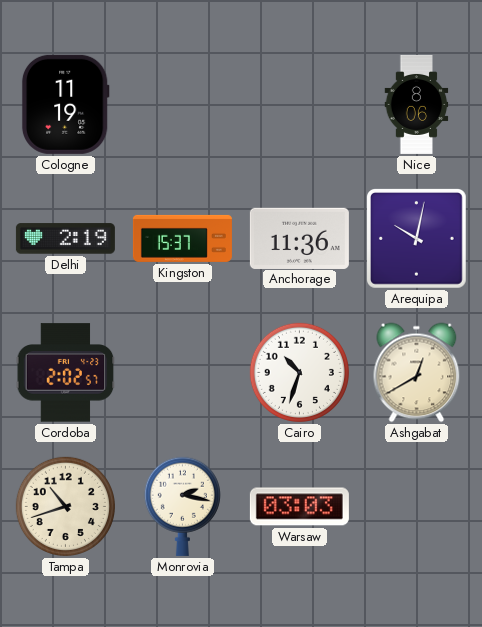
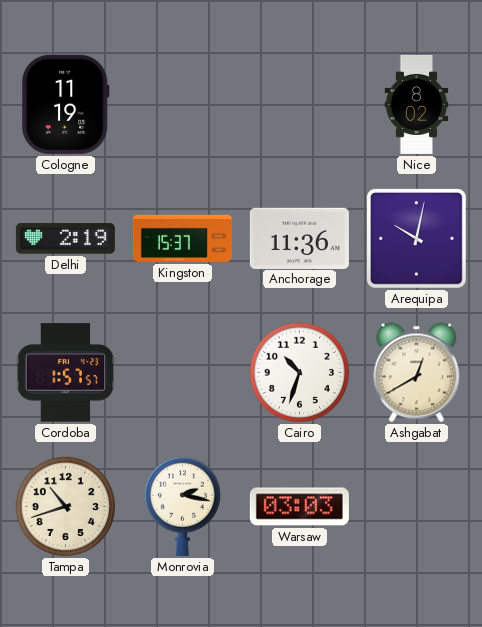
Nice: 8:06 -> 8:02
Cordoba: 2:02 -> 1:57
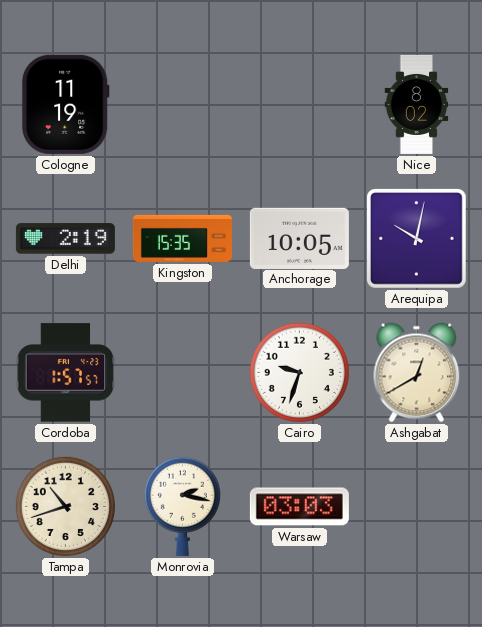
Kingston: 15:37 -> 15:35
Anchorage: 11:36 -> 10:05
Cairo: 10:33 -> 9:33
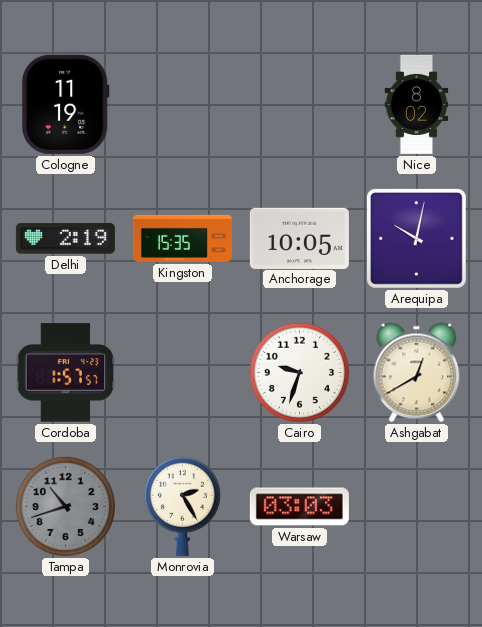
Tampa dial: cream -> grey
Monrovia: 2:17 -> 2:25
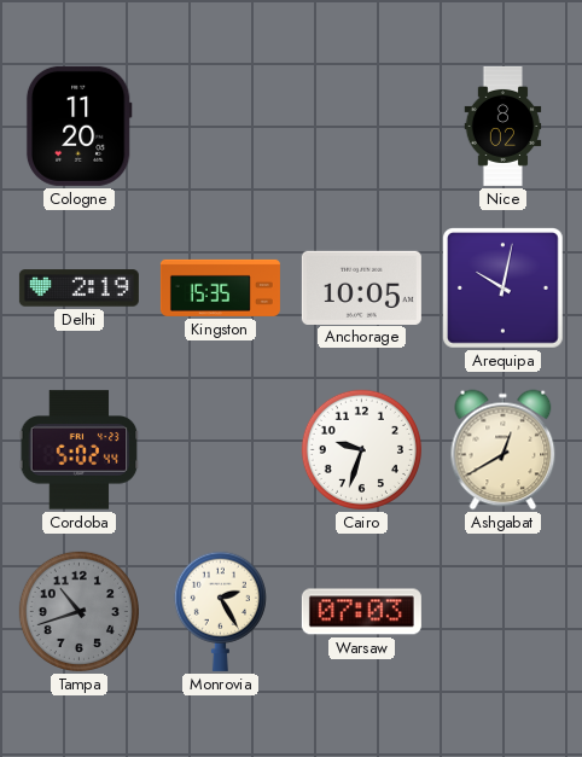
Cologne: 11:19 -> 11:20
Cordoba: 1:57 -> 5:02
Warsaw: 03:03 -> 07:03
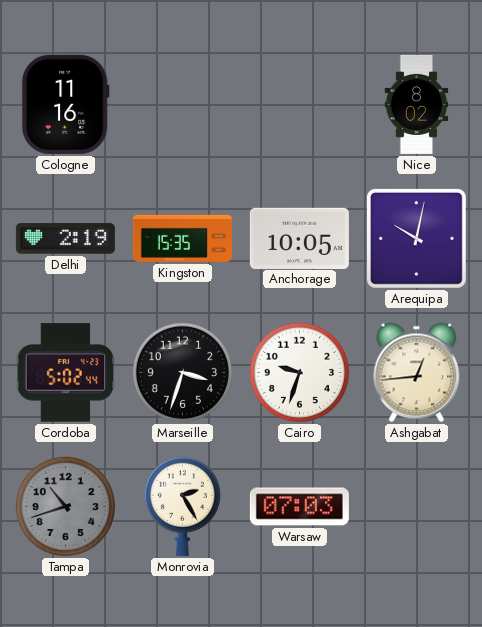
Cologne: 11:20 -> 11:16
Marseille: none -> 3:33
Ashgabat: 12:40 -> 12:44
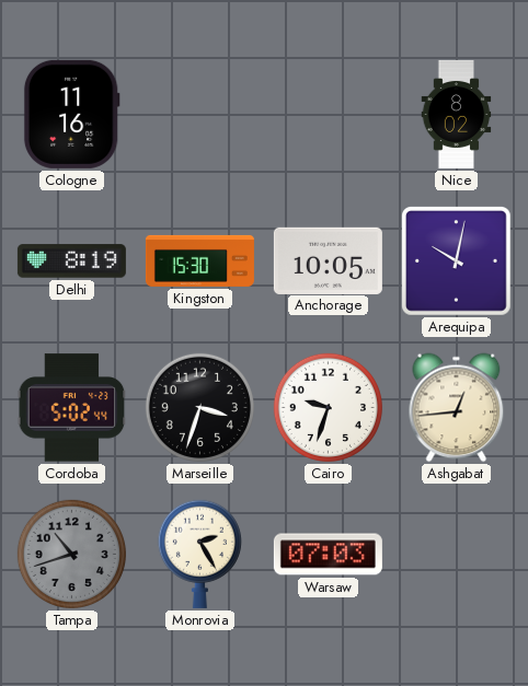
Delhi: 2:19 -> 8:19
Kingston: 15:35 -> 15:30
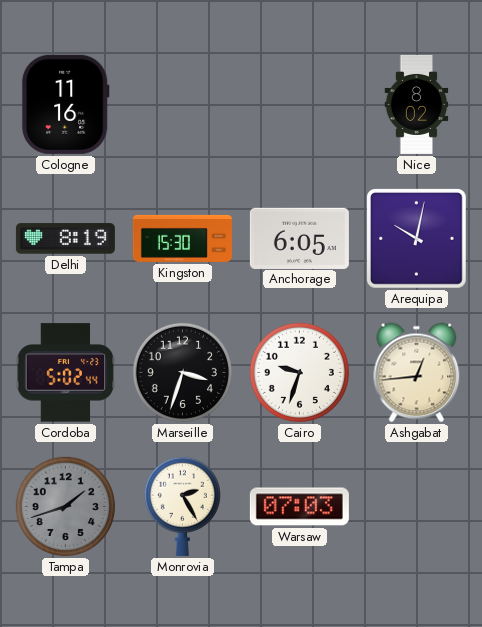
Anchorage: 10:05 -> 6:05
Tampa: 10:42 -> 1:42
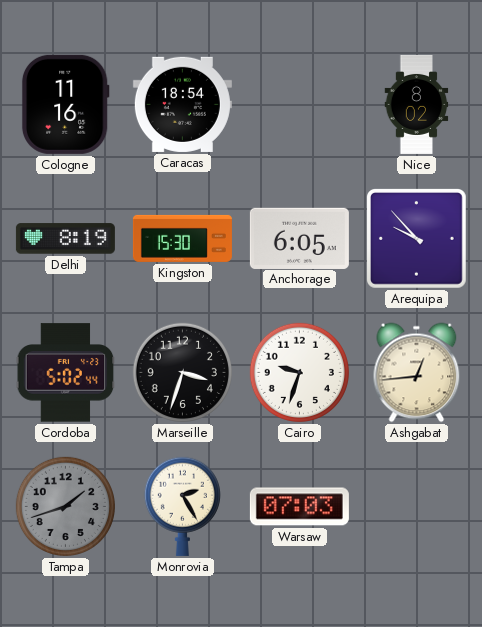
Caracas: none -> 18:54
Arequipa: 10:02 -> 9:53
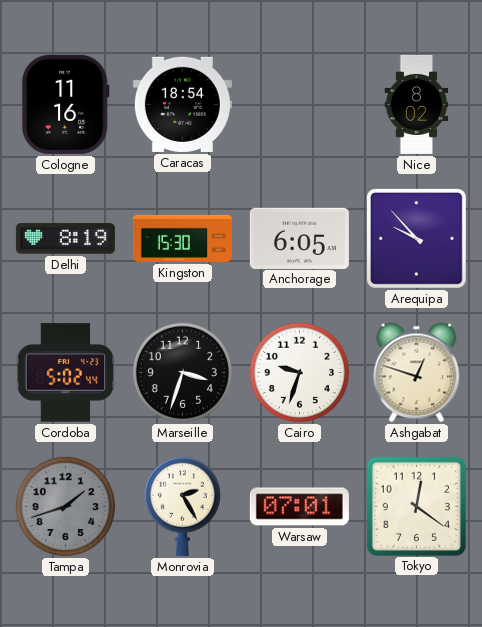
Ashgabat: 12:44 -> 12:48
Warsaw: 07:03 -> 07:01
Tokyo: none -> 12:21
